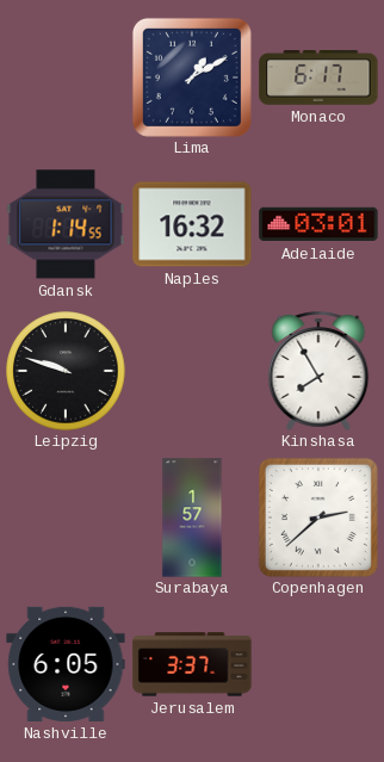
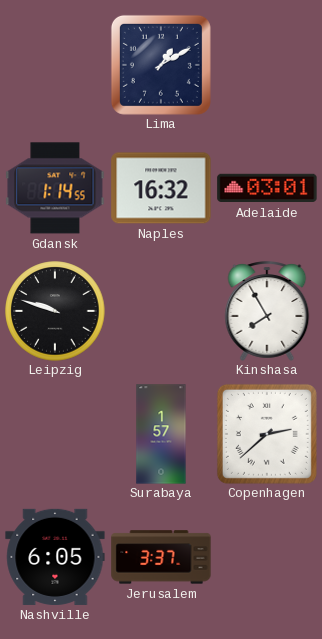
Monaco: 6:17 -> none
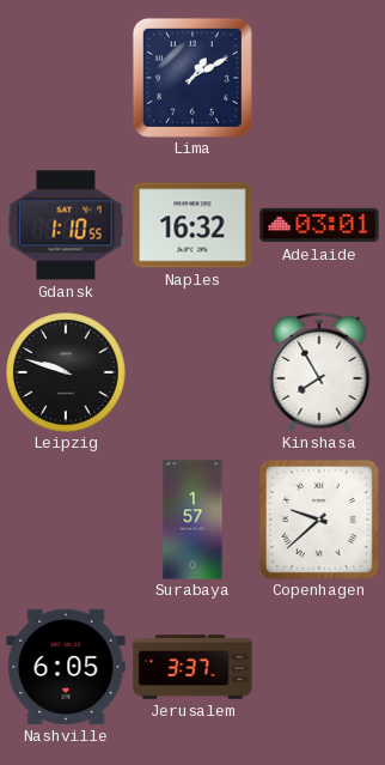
Gdansk: 1:14 -> 1:10
Copenhagen: 2:38 -> 9:38
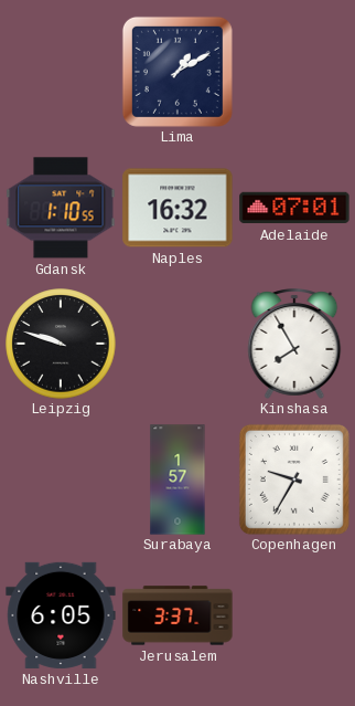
Adelaide: 03:01 -> 07:01
Copenhagen: 9:38 -> 9:35
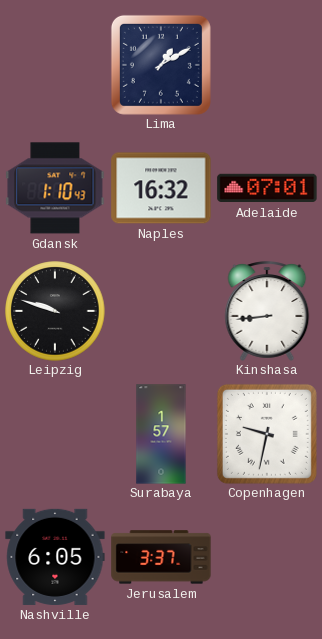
Gdansk: 1:10:55 -> 1:10:43
Kinshasa: 7:55 -> 8:44
Copenhagen: 9:35 -> 9:32
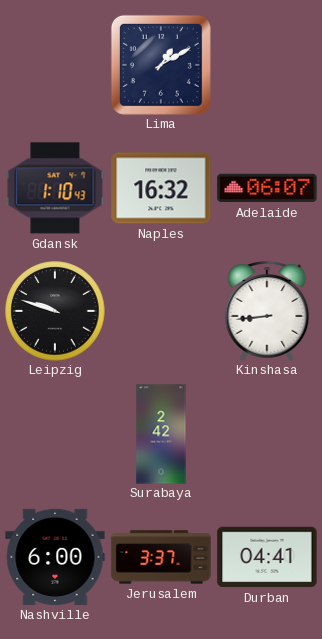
Adelaide: 07:01 -> 06:07
Surabaya: 1:57 -> 2:42
Copenhagen: 9:32 -> none
Nashville: 6:05 -> 6:00
Durban: none -> 04:41
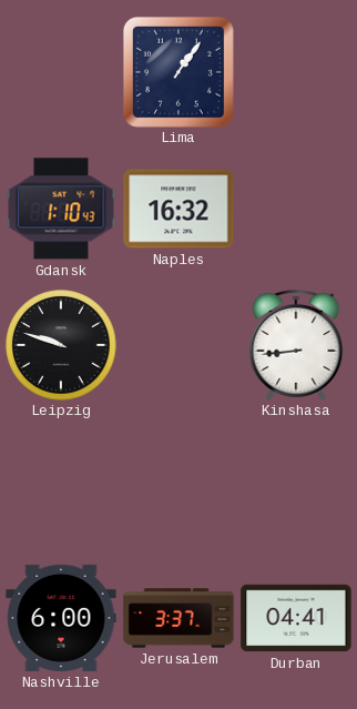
Lima: 1:10 -> 1:06
Adelaide: 06:07 -> none
Surabaya: 2:42 -> none
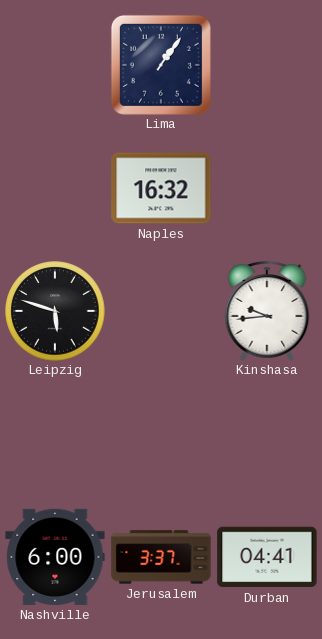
Gdansk: 1:10 -> none
Leipzig: 9:48 -> 5:48
Kinshasa: 8:44 -> 9:44
